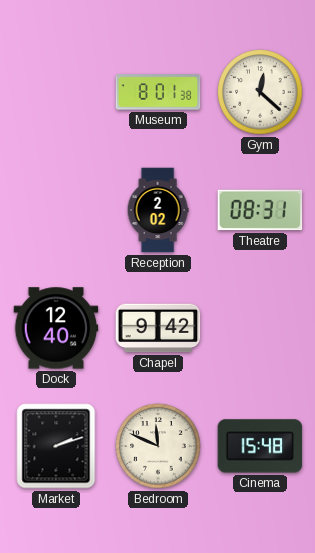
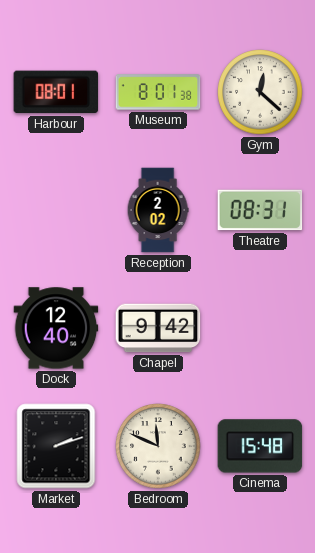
Harbour: none -> 08:01
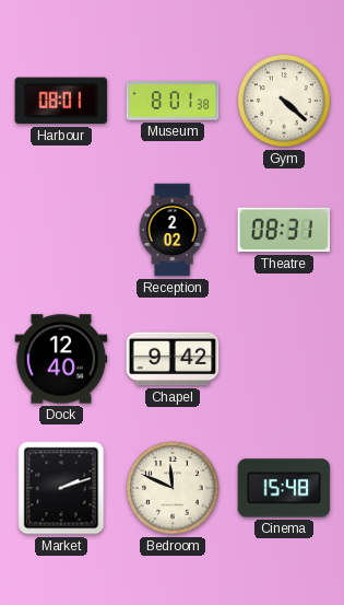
Gym: 12:22 -> 4:22
